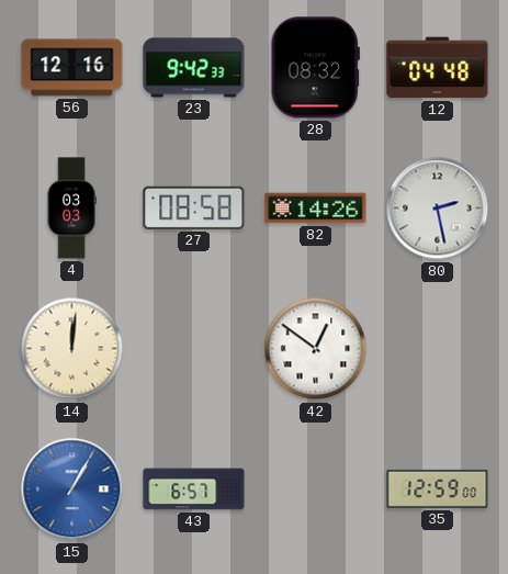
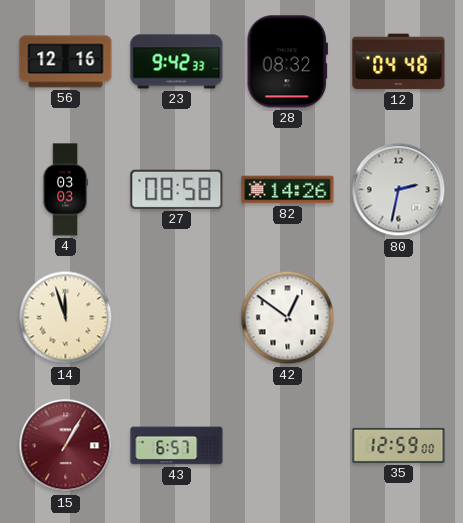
80: 2:28 -> 2:32
14: 12:01 -> 11:57
15 dial: blue -> burgundy
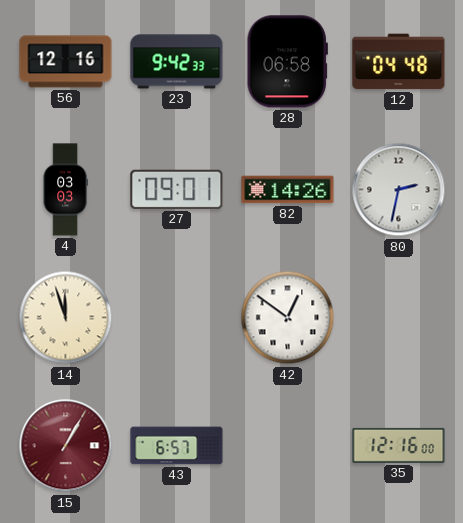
28: 08:32 -> 06:58
27: 08:58 -> 09:01
35: 12:59 -> 12:16
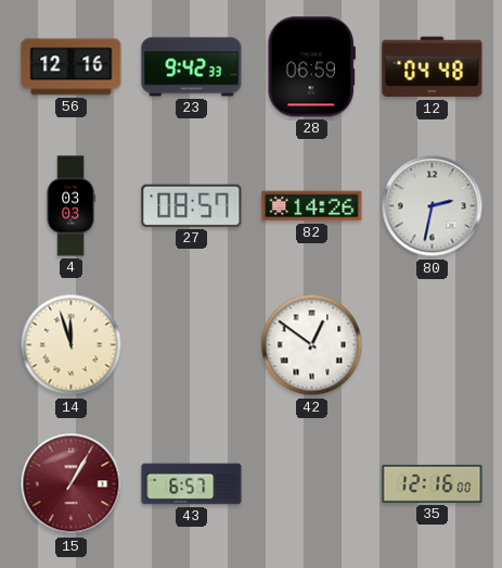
28: 06:58 -> 06:59
27: 09:01 -> 08:57
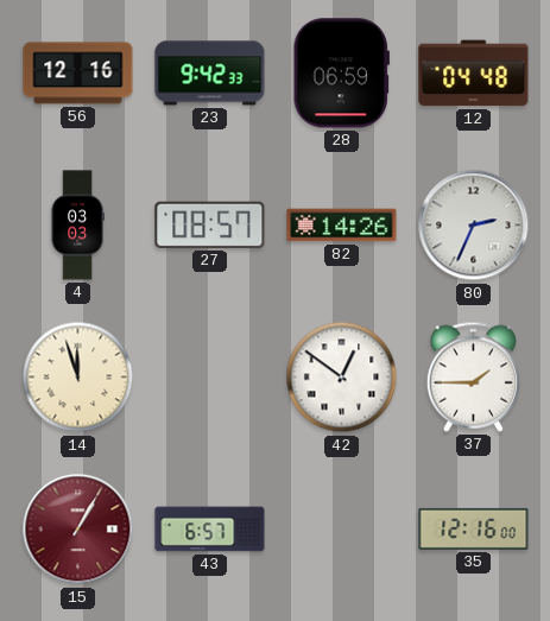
80: 2:32 -> 2:34
37: none -> 1:45
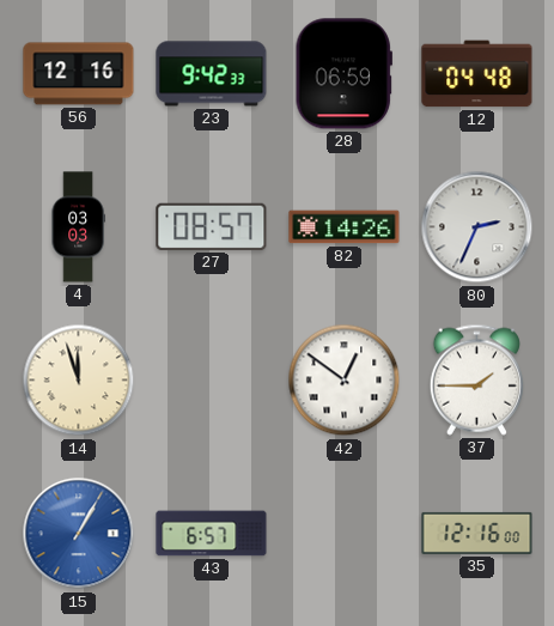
15 dial: burgundy -> blue
